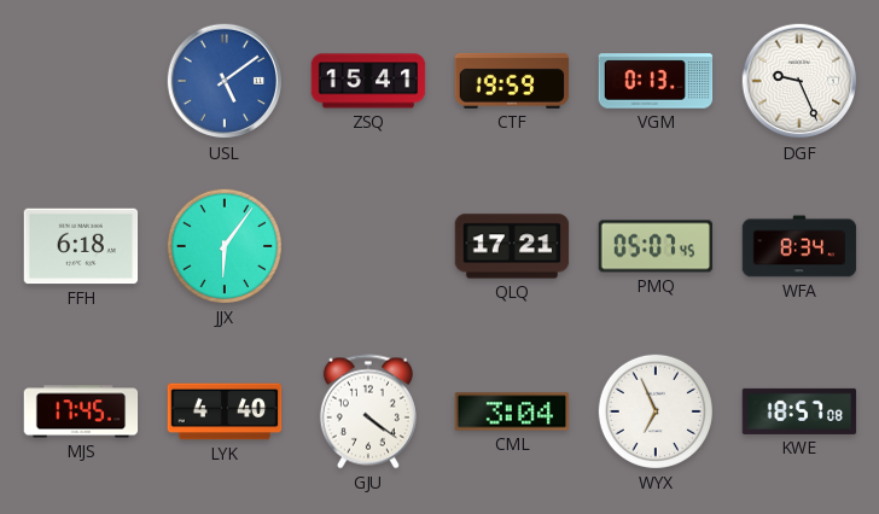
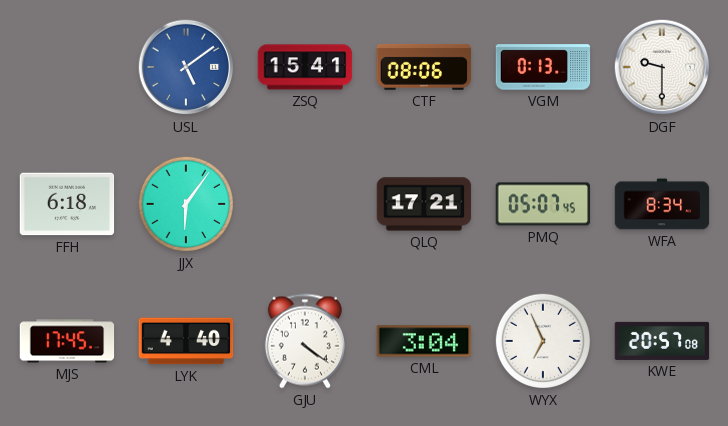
CTF: 19:59 -> 08:06
DGF: 9:26 -> 9:30
KWE: 18:57 -> 20:57
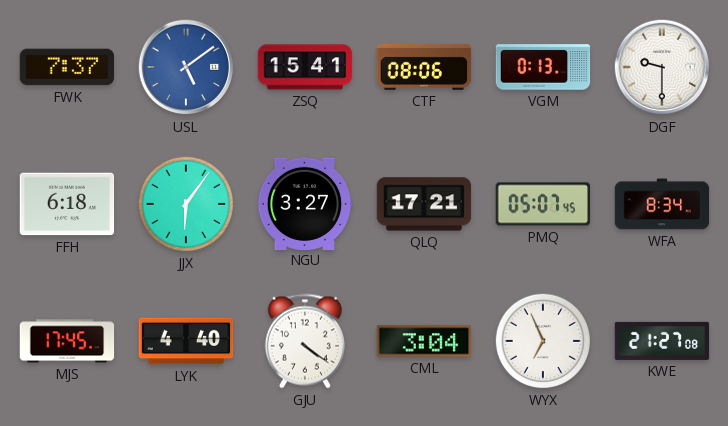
FWK: none -> 7:37
NGU: none -> 3:27
KWE: 20:57 -> 21:27
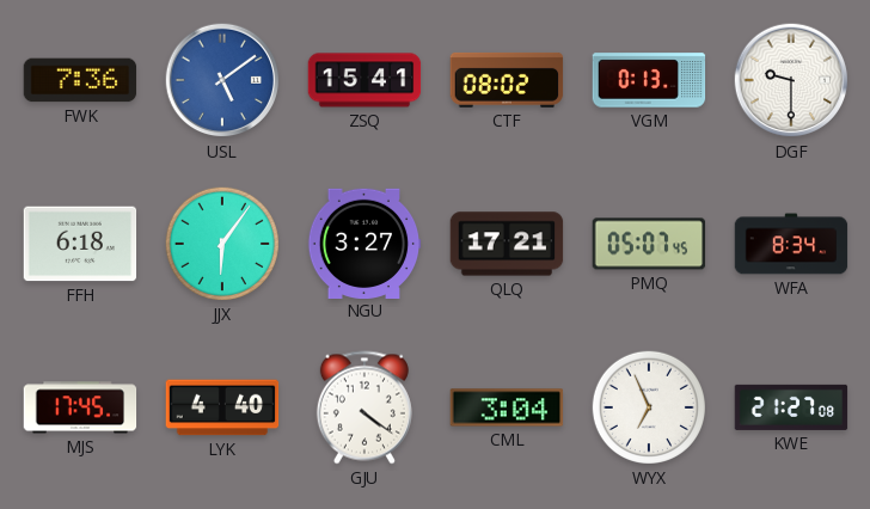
FWK: 7:37 -> 7:36
CTF: 08:06 -> 08:02
